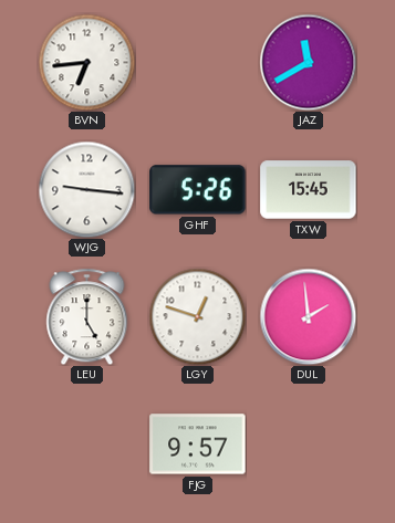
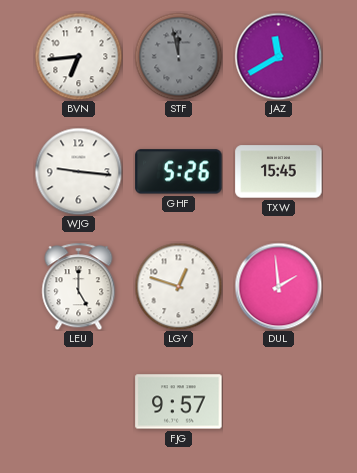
STF: none -> 11:58
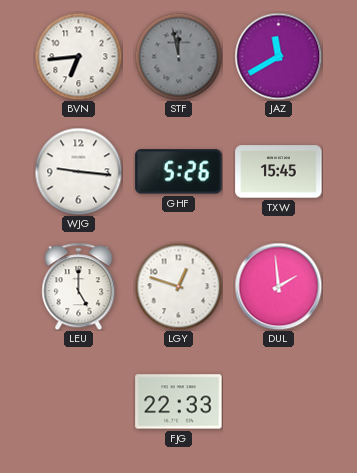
FJG: 9:57 -> 22:33
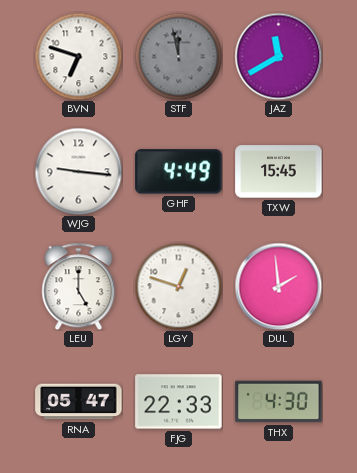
BVN: 6:44 -> 6:48
GHF: 5:26 -> 4:49
RNA: none -> 05:47
THX: none -> 4:30
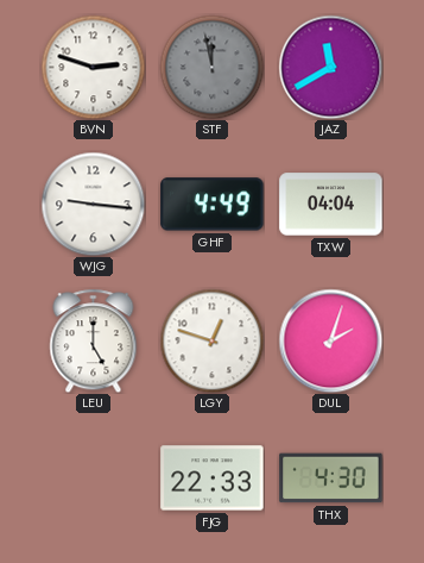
BVN: 6:48 -> 2:48
TXW: 15:45 -> 04:04
DUL: 1:59 -> 2:03
RNA: 05:47 -> none
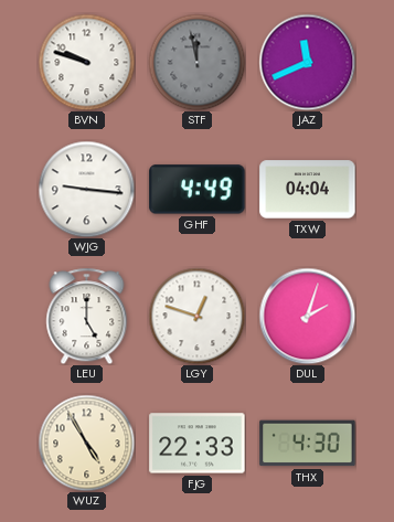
BVN: 2:48 -> 9:48
JAZ: 11:40 -> 11:41
WUZ: none -> 4:55
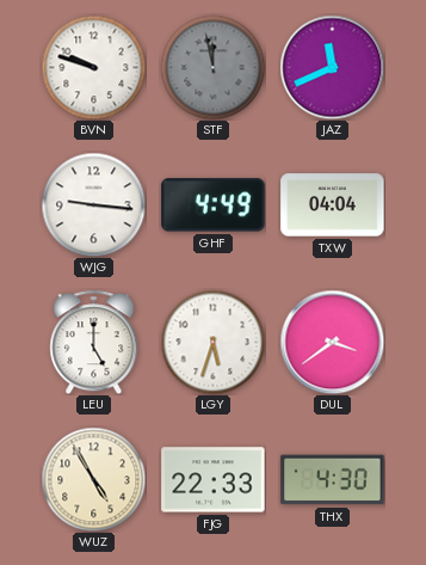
LGY: 12:48 -> 5:33
DUL: 2:03 -> 3:39
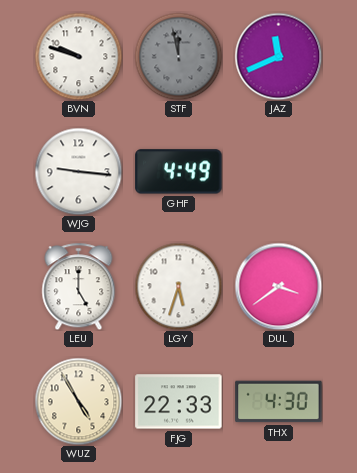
TXW: 04:04 -> none
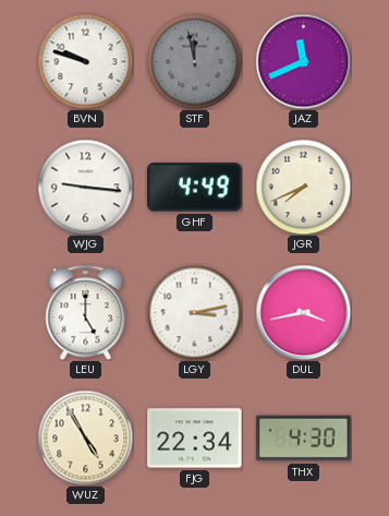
JGR: none -> 7:41
LGY: 5:33 -> 3:13
DUL: 3:39 -> 3:43
FJG: 22:33 -> 22:34
